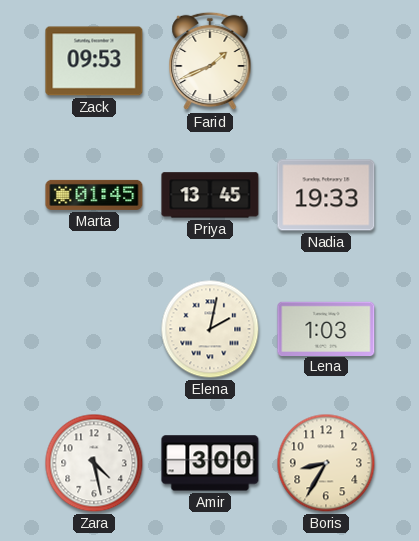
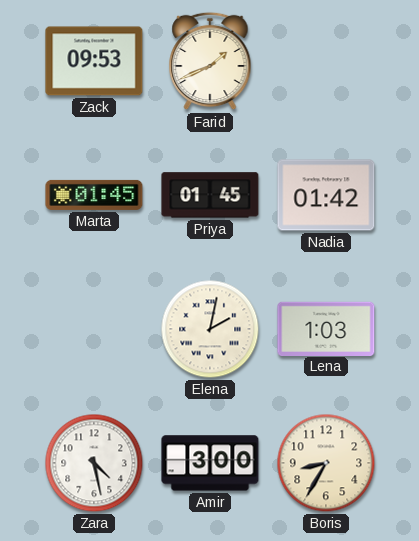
Priya: 13:45 -> 01:45
Nadia: 19:33 -> 01:42
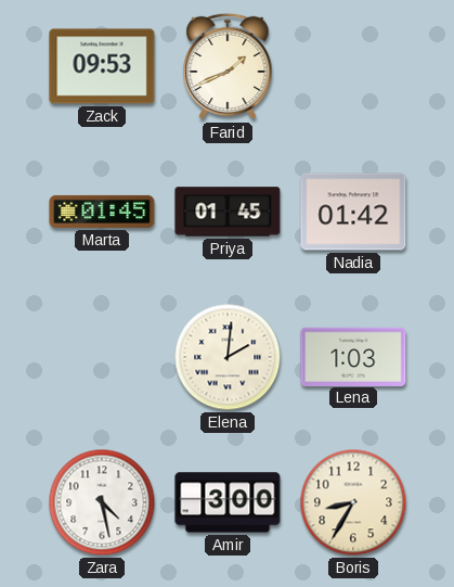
Elena: 2:02 -> 2:01
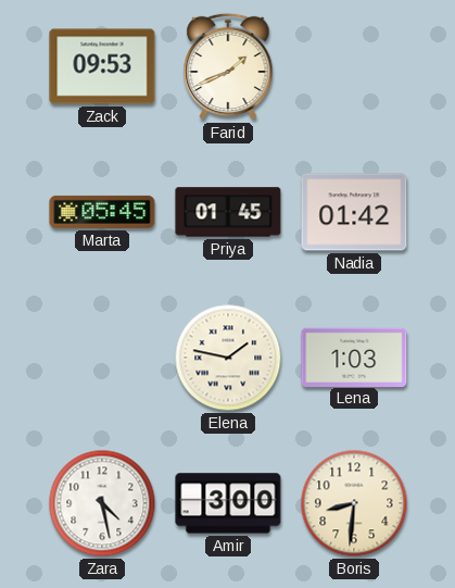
Marta: 01:45 -> 05:45
Elena: 2:01 -> 1:47
Boris: 8:35 -> 8:31
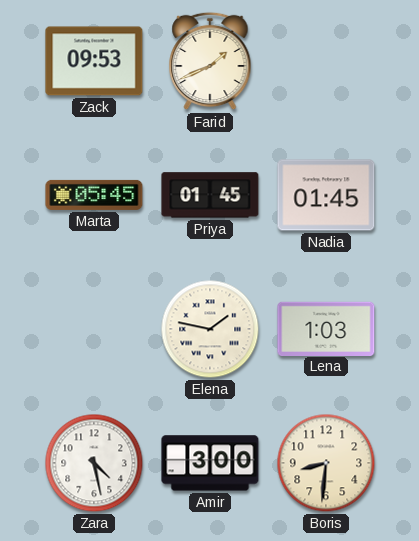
Nadia: 01:42 -> 01:45
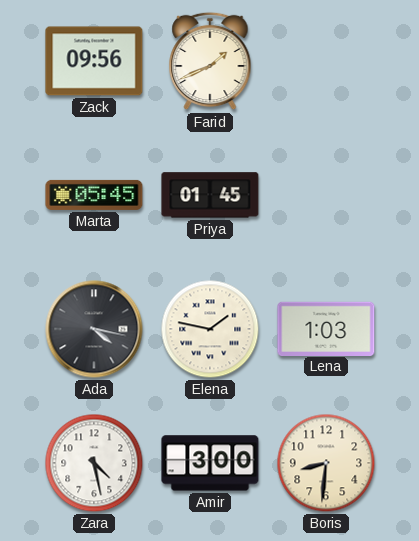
Zack: 09:53 -> 09:56
Nadia: 01:45 -> none
Ada: none -> 4:17
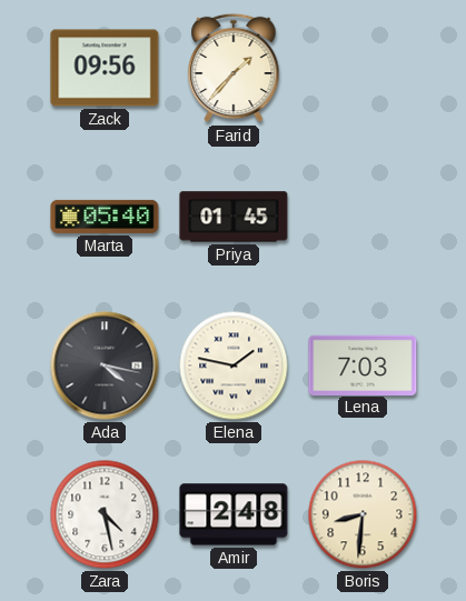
Farid: 1:41 -> 1:37
Marta: 05:45 -> 05:40
Lena: 1:03 -> 7:03
Amir: 3:00 -> 2:48
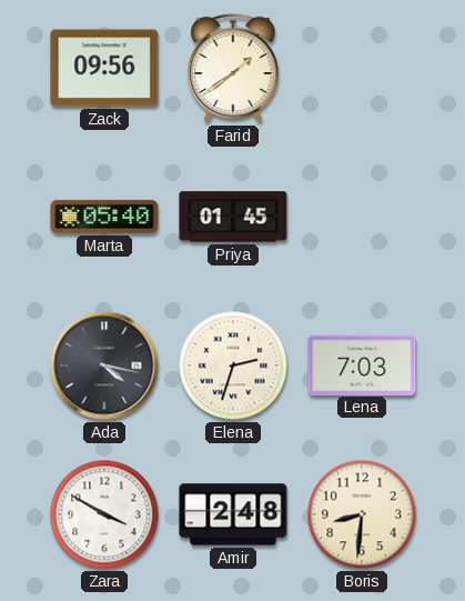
Farid: 1:37 -> 1:39
Elena: 1:47 -> 2:33
Zara: 4:28 -> 3:50
